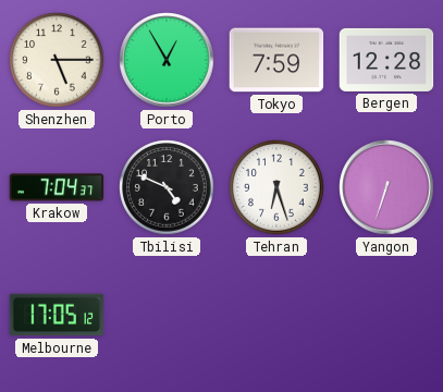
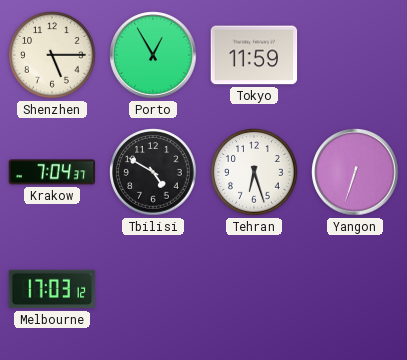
Tokyo: 7:59 -> 11:59
Bergen: 12:28 -> none
Tbilisi: 4:49 -> 4:50
Melbourne: 17:05 -> 17:03
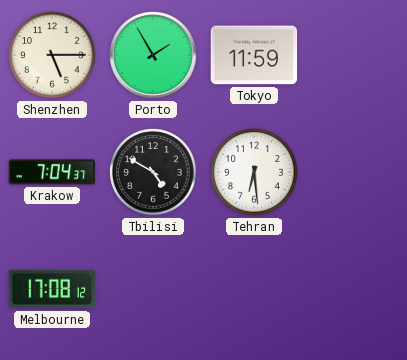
Porto: 12:55 -> 1:55
Tehran: 6:27 -> 6:29
Yangon: 6:33 -> none
Melbourne: 17:03 -> 17:08
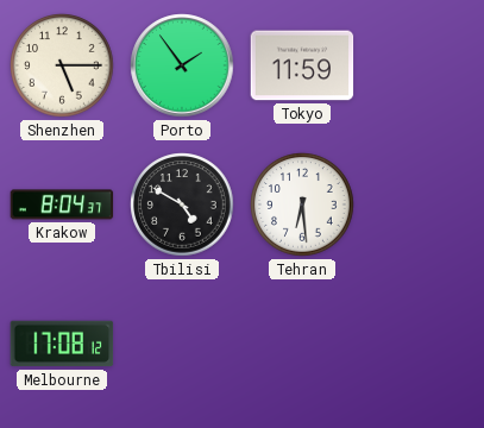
Porto: 1:55 -> 1:54
Krakow: 7:04 -> 8:04
